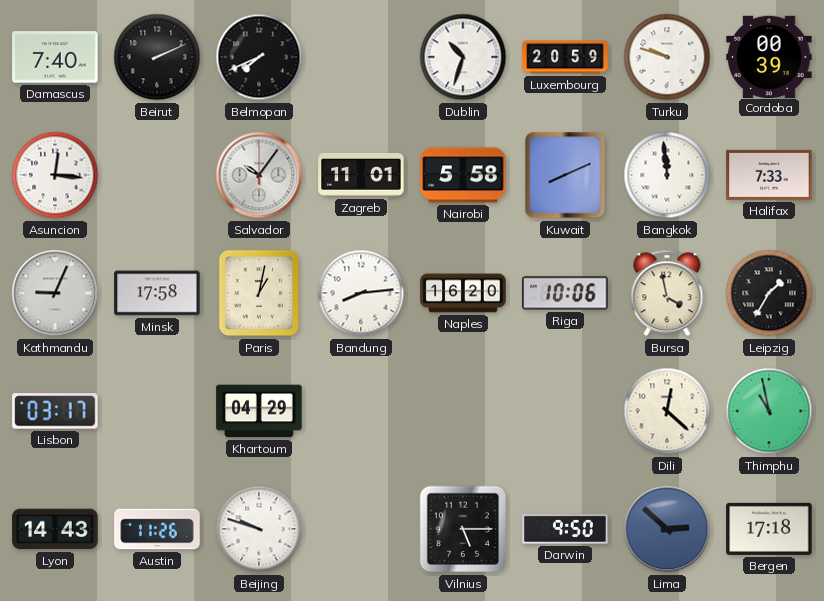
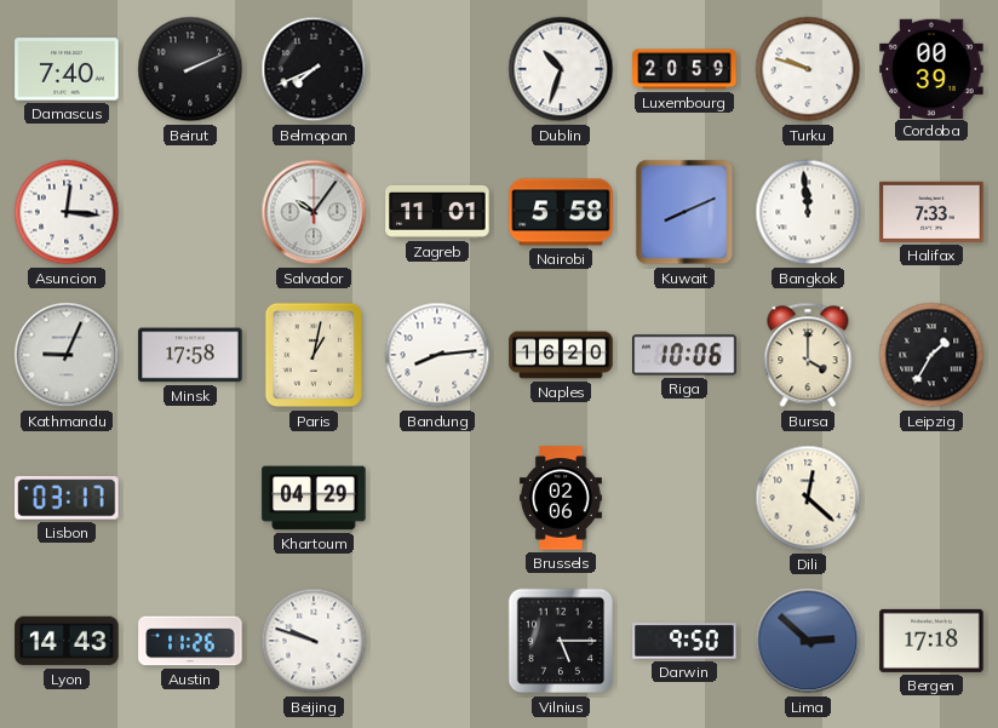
Bursa: 3:58 -> 4:00
Brussels: none -> 02:06
Thimphu: 10:58 -> none
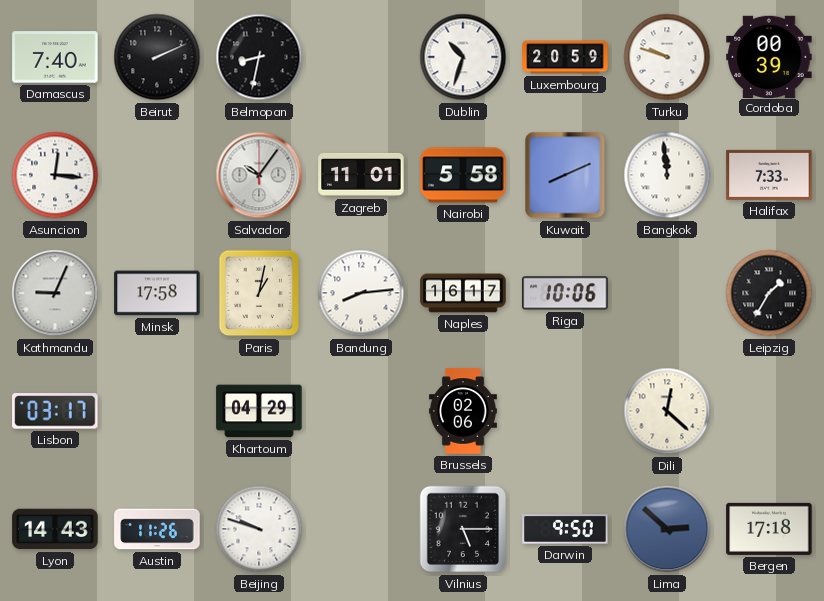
Belmopan: 7:41 -> 8:32
Naples: 16:20 -> 16:17
Bursa: 4:00 -> none
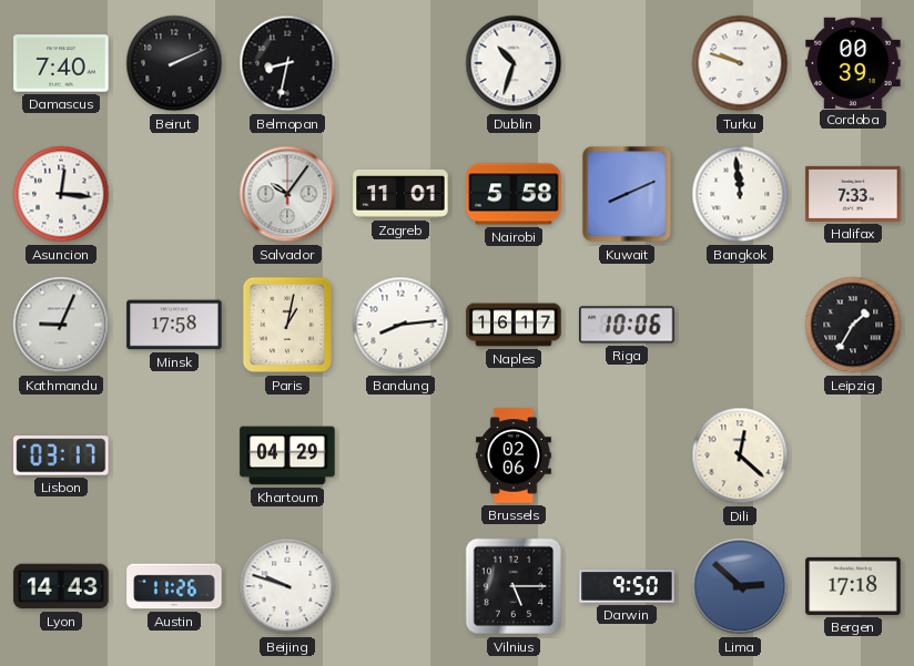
Luxembourg: 20:59 -> none
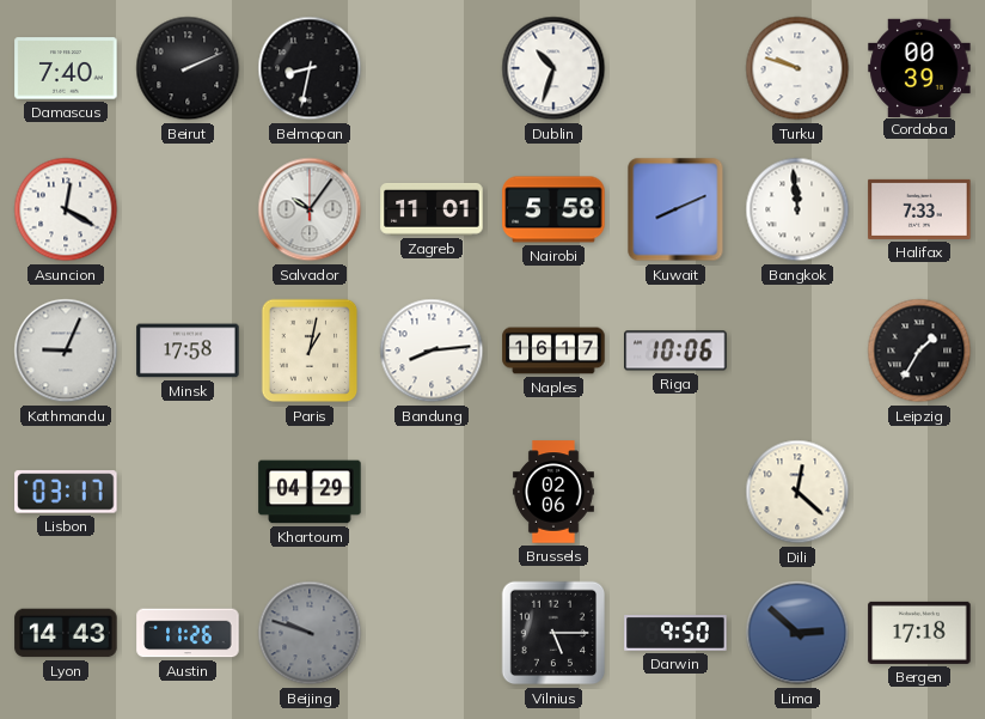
Asuncion: 12:16 -> 12:20
Beijing dial: white -> grey
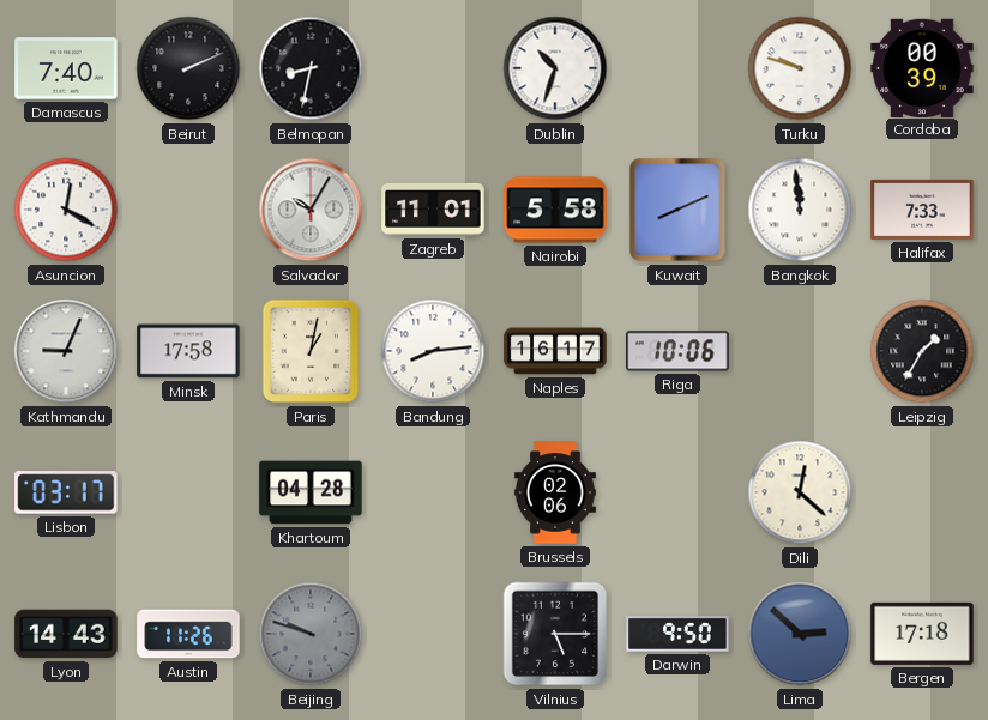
Salvador: 10:06 -> 10:05
Khartoum: 04:29 -> 04:28
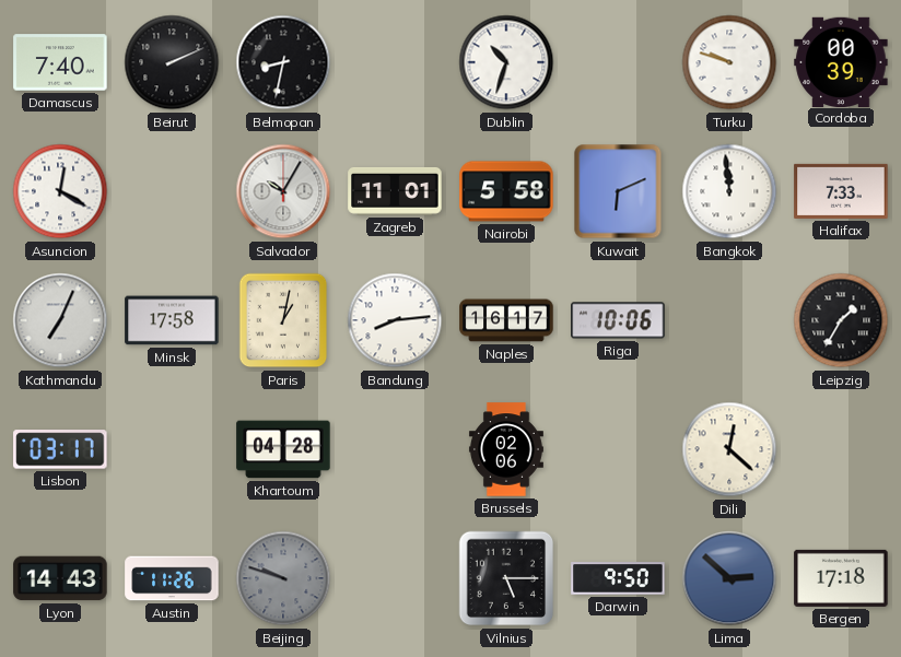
Kuwait: 8:11 -> 6:11
Kathmandu: 9:04 -> 7:04
